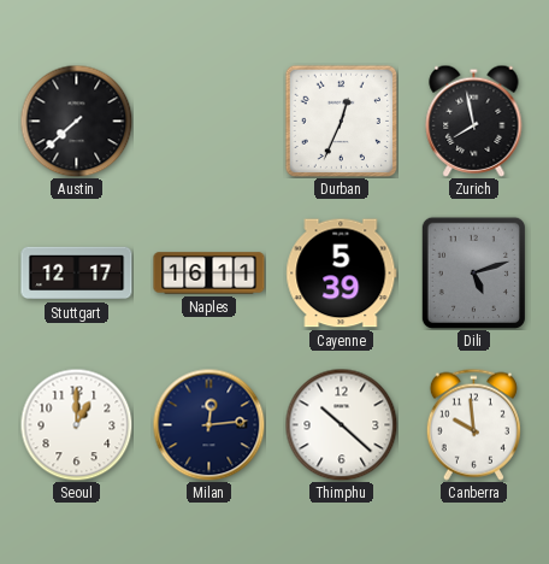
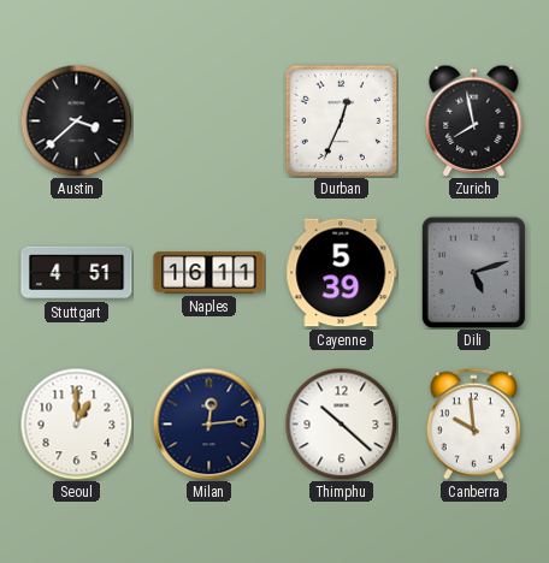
Austin: 7:38 -> 3:38
Stuttgart: 12:17 -> 4:51
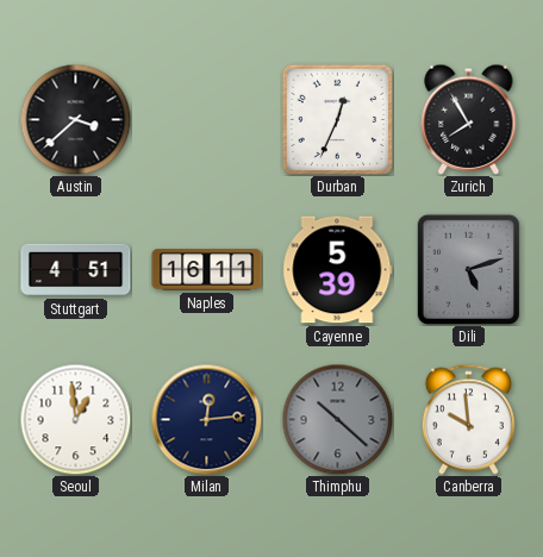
Zurich: 7:58 -> 7:55
Seoul: 1:00 -> 12:59
Thimphu dial: white -> grey
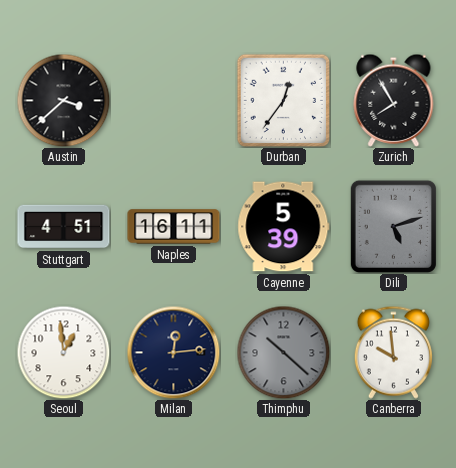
Durban: 12:34 -> 12:36
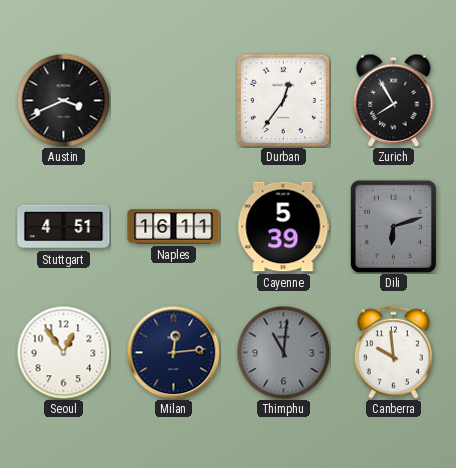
Austin: 3:38 -> 3:41
Dili: 5:12 -> 6:12
Seoul: 12:59 -> 12:54
Thimphu: 10:22 -> 11:01
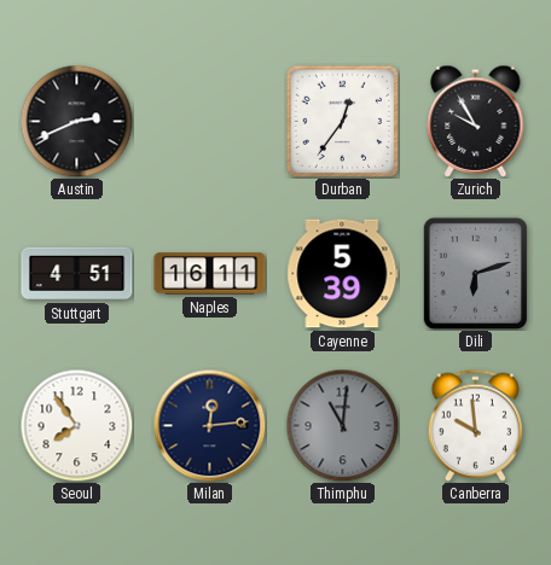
Austin: 3:41 -> 2:41
Zurich: 7:55 -> 9:55
Seoul: 12:54 -> 7:54
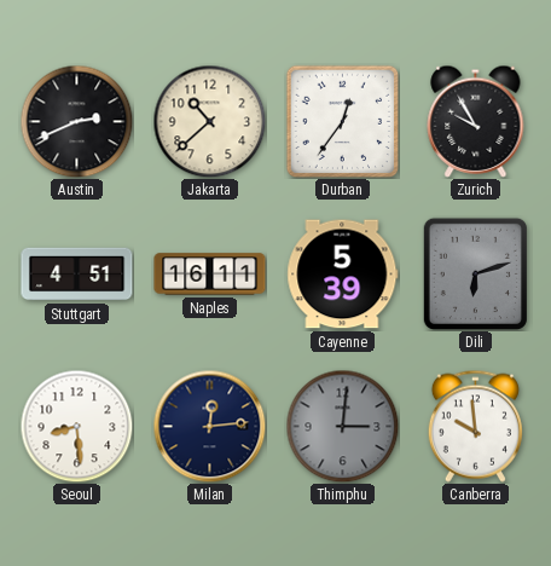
Jakarta: none -> 10:38
Seoul: 7:54 -> 8:29
Thimphu: 11:01 -> 3:01
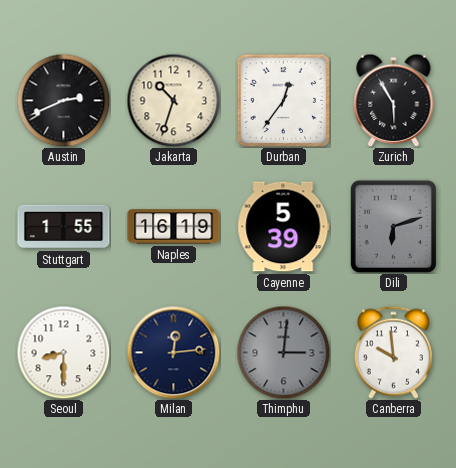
Jakarta: 10:38 -> 10:33
Zurich: 9:55 -> 5:55
Stuttgart: 4:51 -> 1:55
Naples: 16:11 -> 16:19
Seoul: 8:29 -> 8:30
